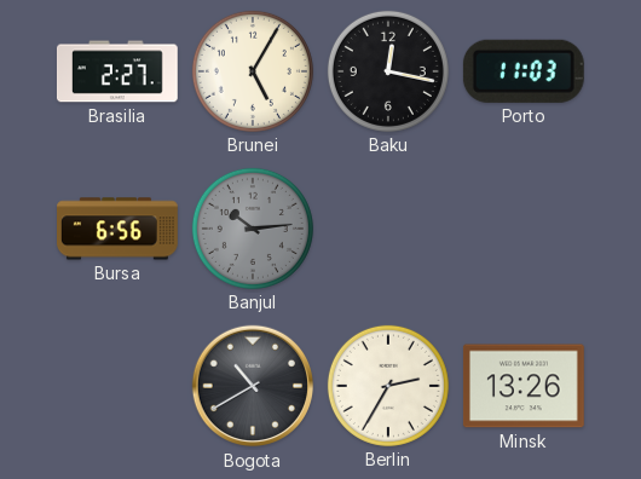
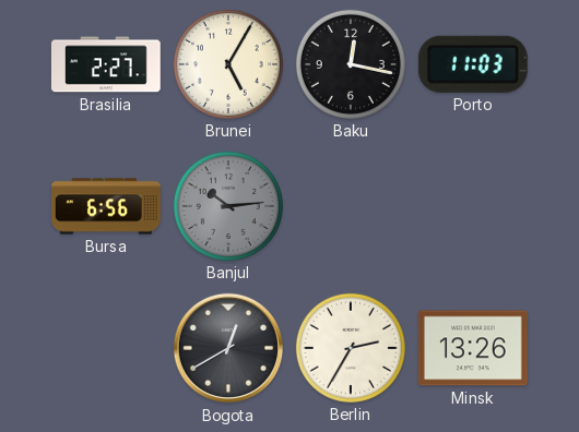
Bogota: 10:40 -> 12:40
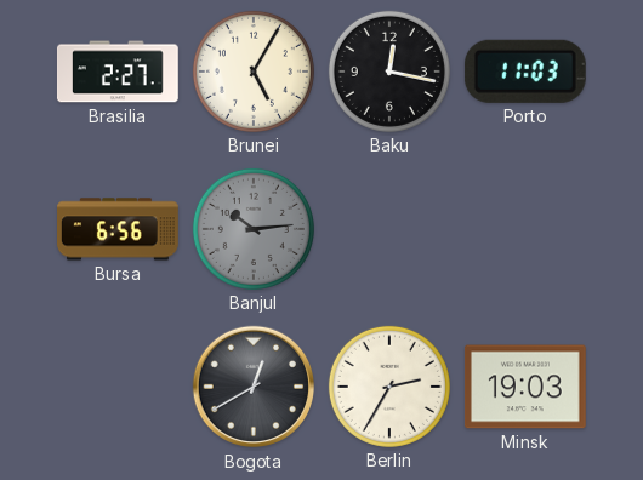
Minsk: 13:26 -> 19:03
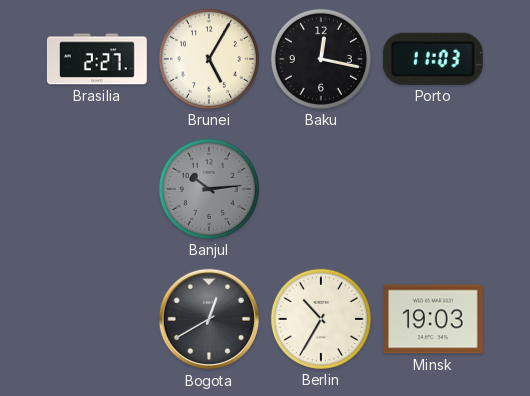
Bursa: 6:56 -> none
Berlin: 2:35 -> 10:35
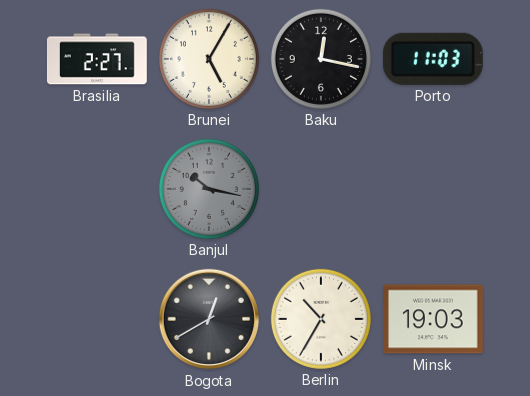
Banjul: 10:14 -> 10:17
